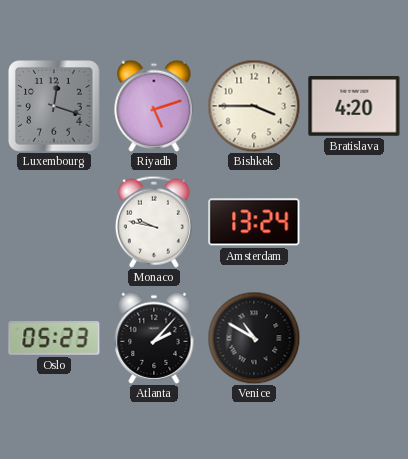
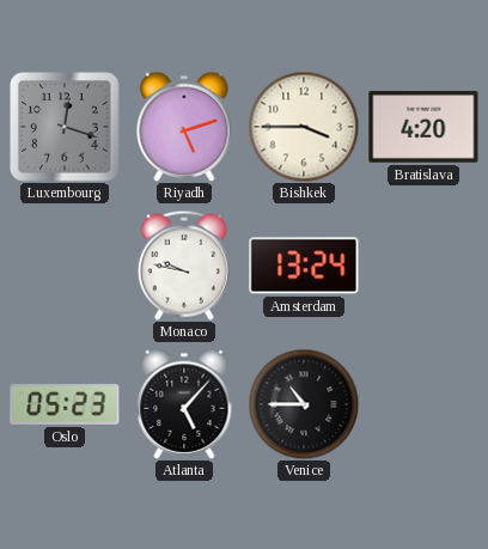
Atlanta: 2:07 -> 5:07
Venice: 10:50 -> 10:45
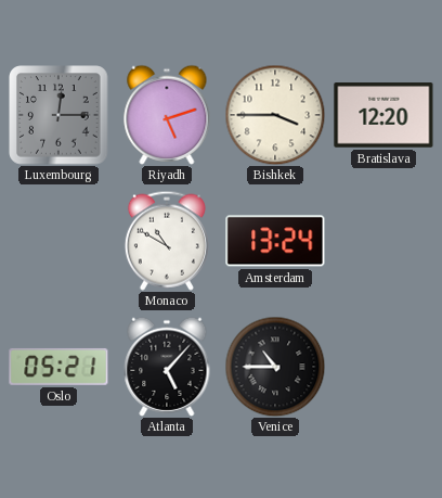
Luxembourg: 12:18 -> 12:15
Bratislava: 4:20 -> 12:20
Monaco: 9:47 -> 10:50
Oslo: 05:23 -> 05:21
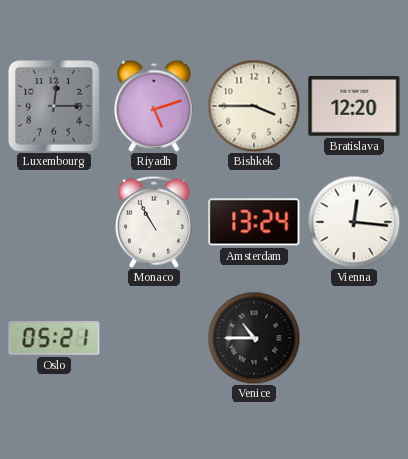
Monaco: 10:50 -> 10:55
Vienna: none -> 12:16
Atlanta: 5:07 -> none
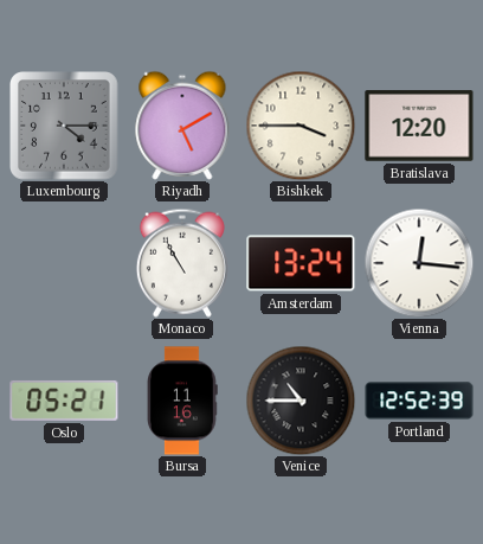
Luxembourg: 12:15 -> 4:15
Riyadh: 5:12 -> 5:10
Bursa: none -> 11:16
Portland: none -> 12:52
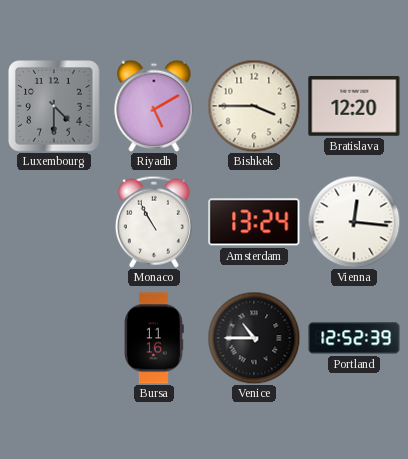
Luxembourg: 4:15 -> 4:30
Oslo: 05:21 -> none
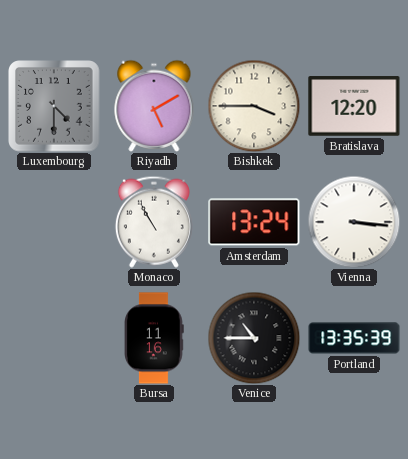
Vienna: 12:16 -> 3:16
Portland: 12:52 -> 13:35
